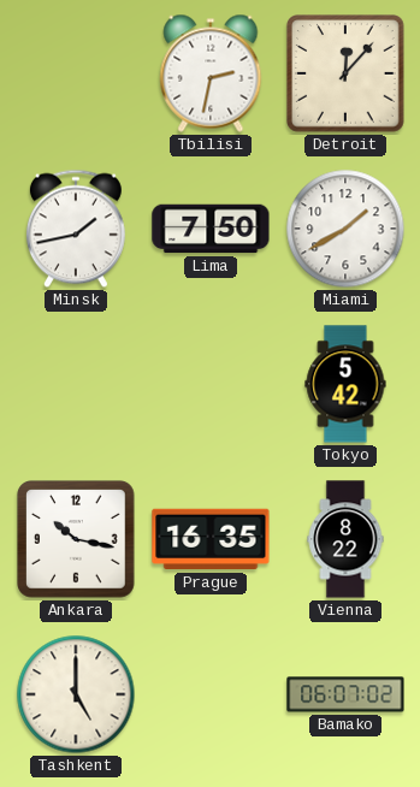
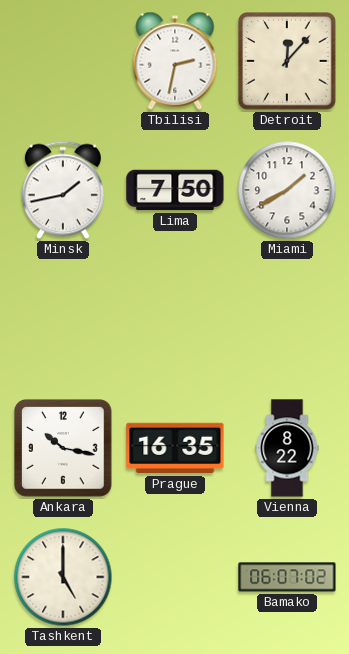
Tokyo: 5:42 -> none
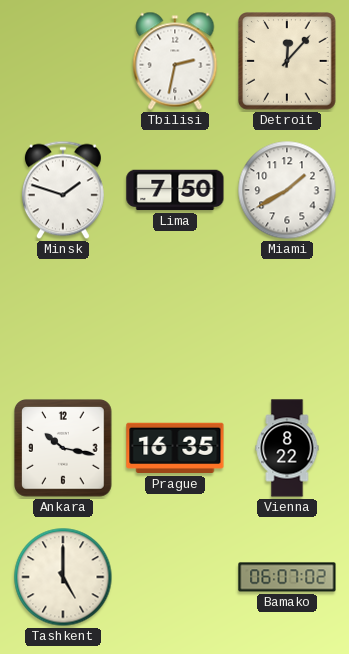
Minsk: 1:43 -> 1:48
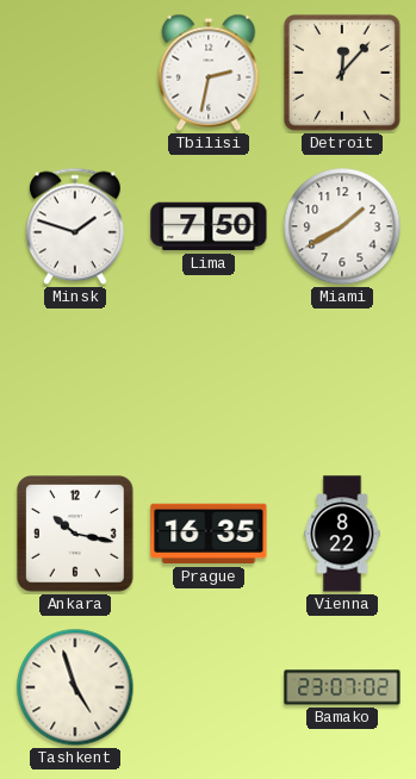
Tashkent: 5:00 -> 4:57
Bamako: 06:07 -> 23:07
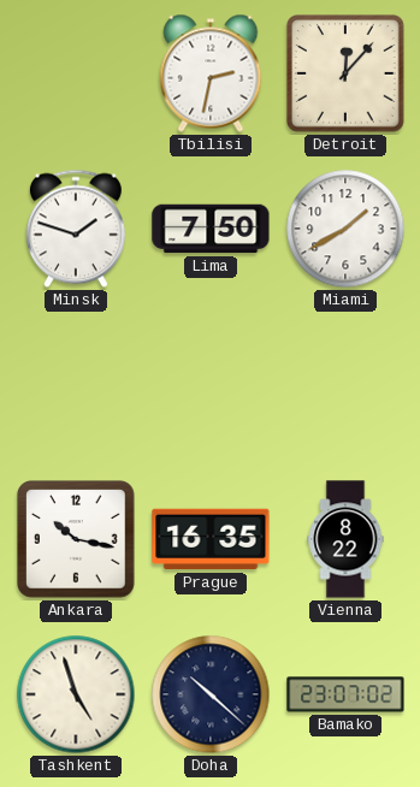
Doha: none -> 10:22
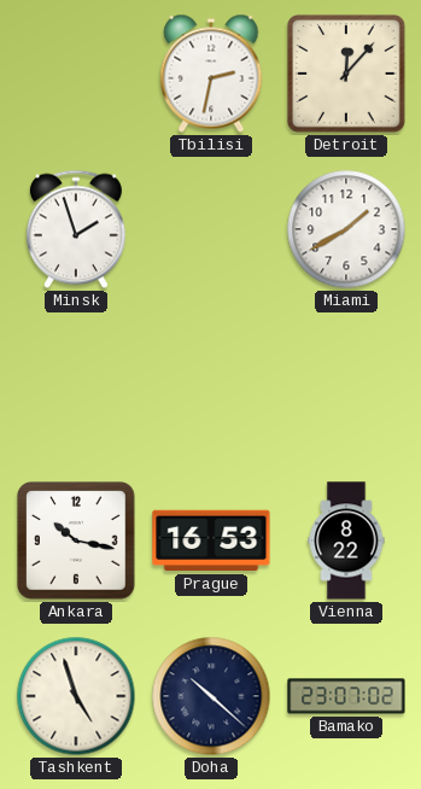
Minsk: 1:48 -> 1:57
Lima: 7:50 -> none
Prague: 16:35 -> 16:53
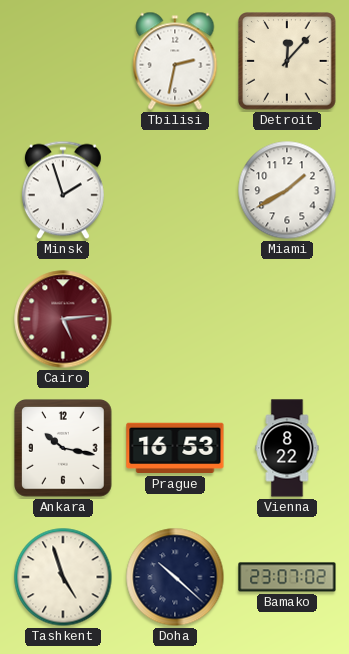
Cairo: none -> 5:14
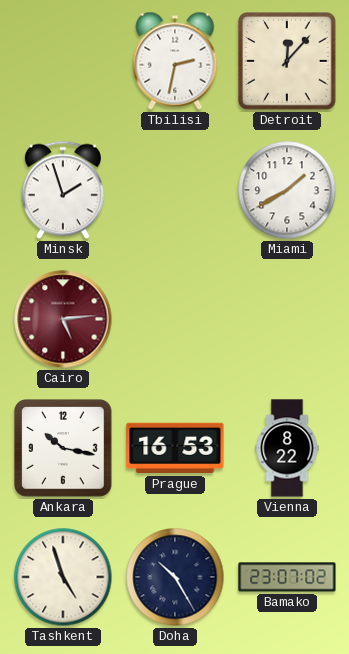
Doha: 10:22 -> 10:25
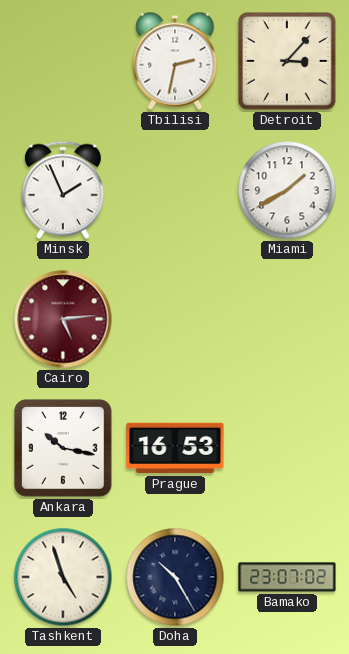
Detroit: 12:07 -> 3:07
Minsk: 1:57 -> 1:56
Vienna: 8:22 -> none
